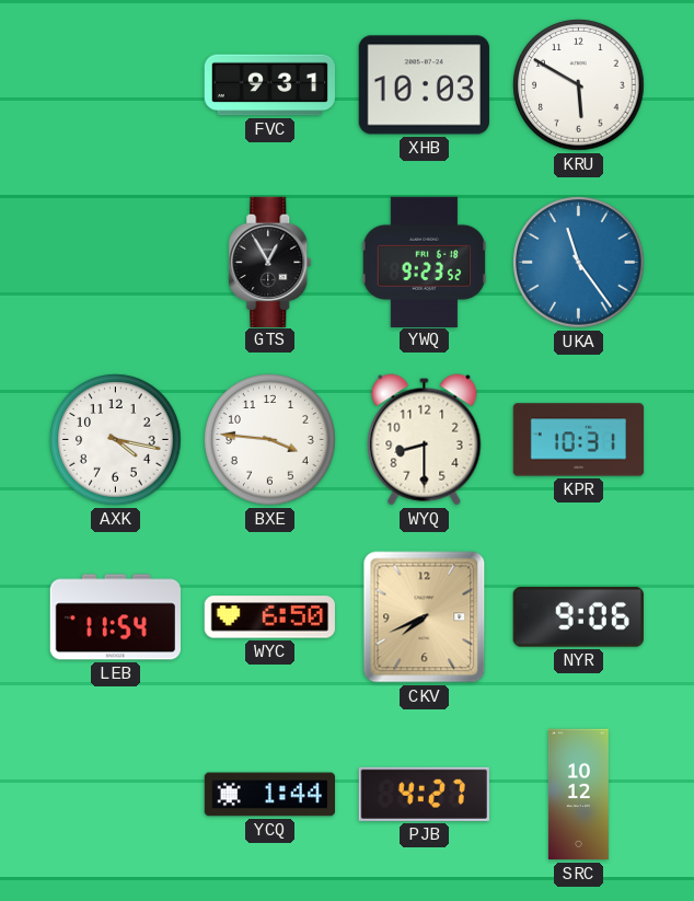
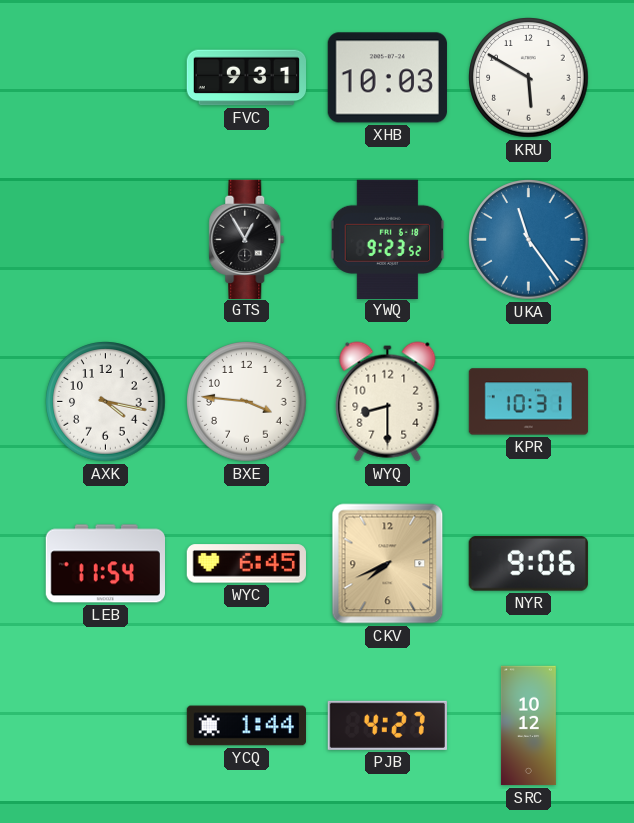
WYC: 6:50 -> 6:45
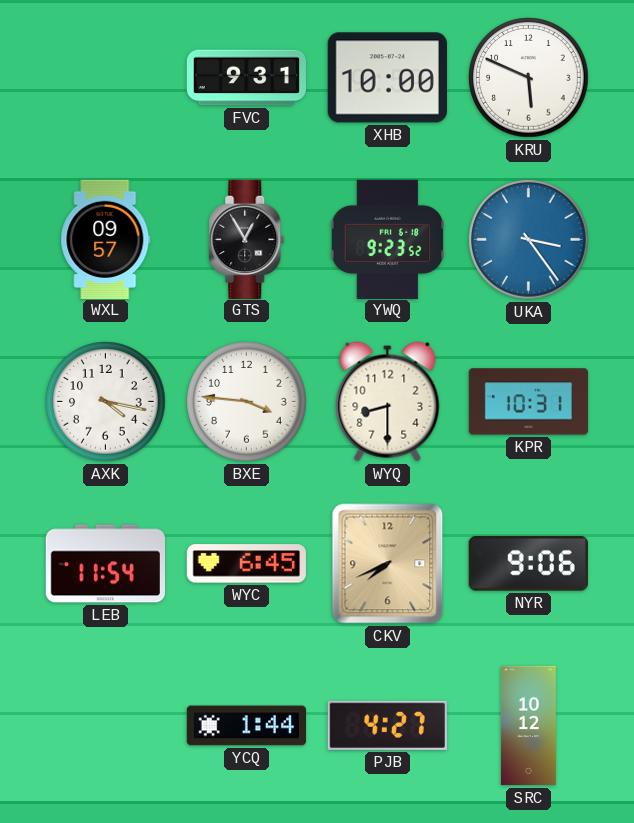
XHB: 10:03 -> 10:00
KRU: 5:50 -> 5:49
WXL: none -> 09:57
UKA: 11:24 -> 3:24
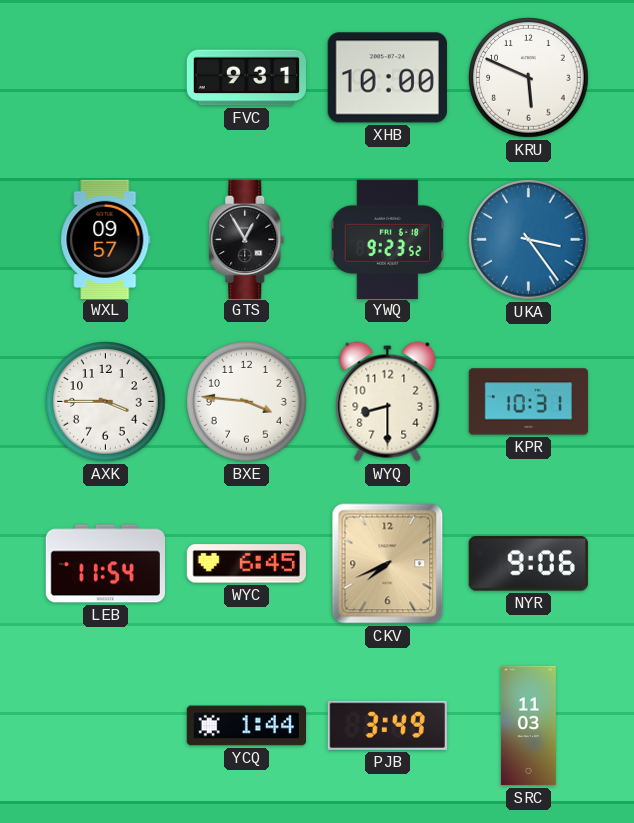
AXK: 4:17 -> 3:45
PJB: 4:27 -> 3:49
SRC: 10:12 -> 11:03
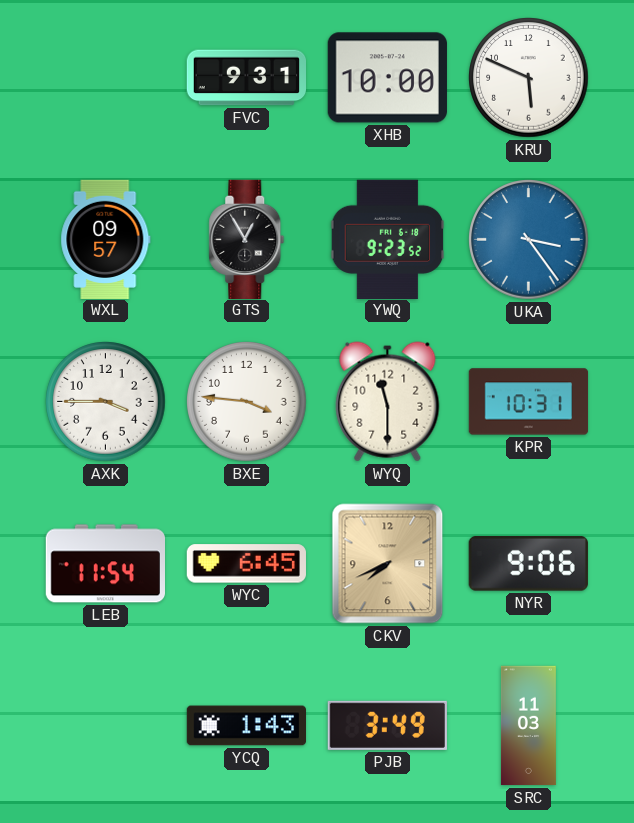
WYQ: 8:30 -> 11:30
YCQ: 1:44 -> 1:43
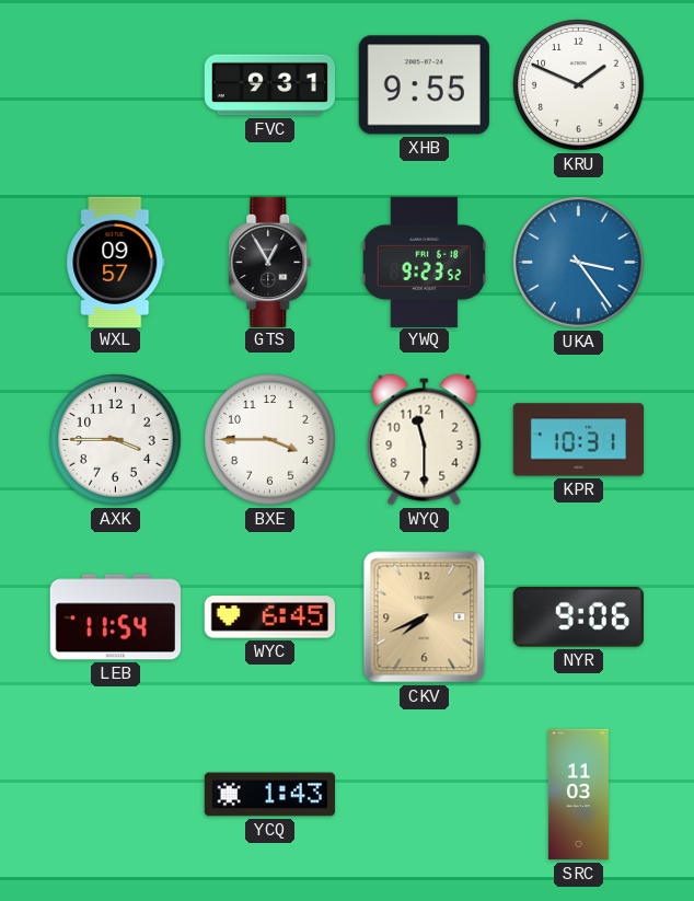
XHB: 10:00 -> 9:55
KRU: 5:49 -> 1:49
BXE: 3:46 -> 3:45
PJB: 3:49 -> none
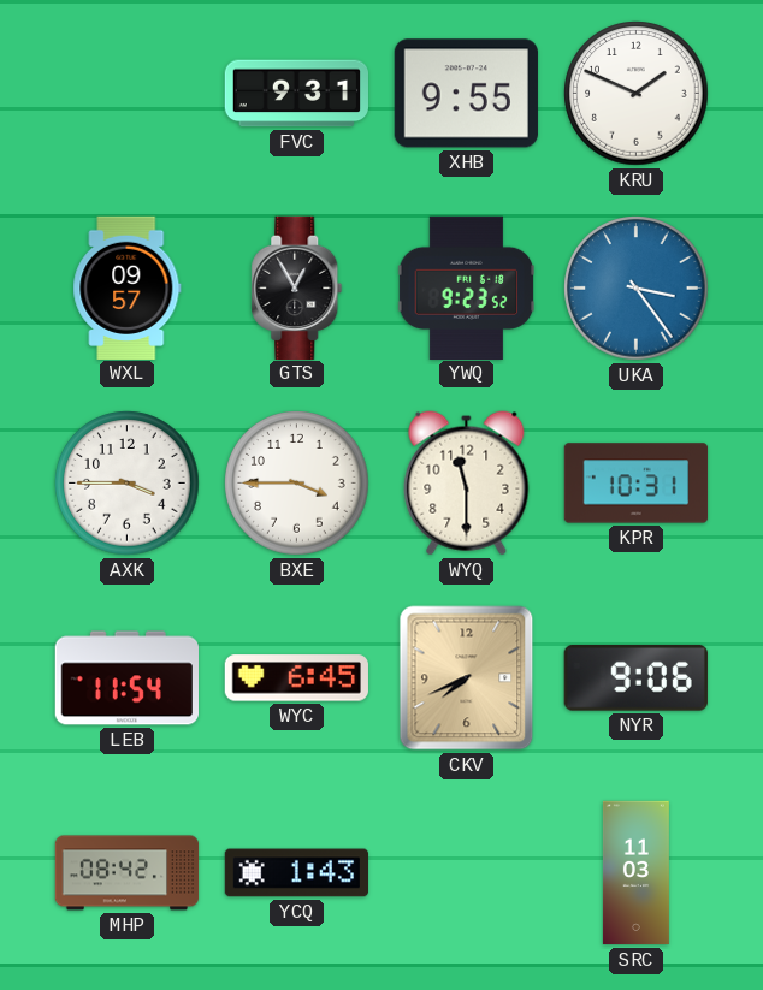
MHP: none -> 08:42
